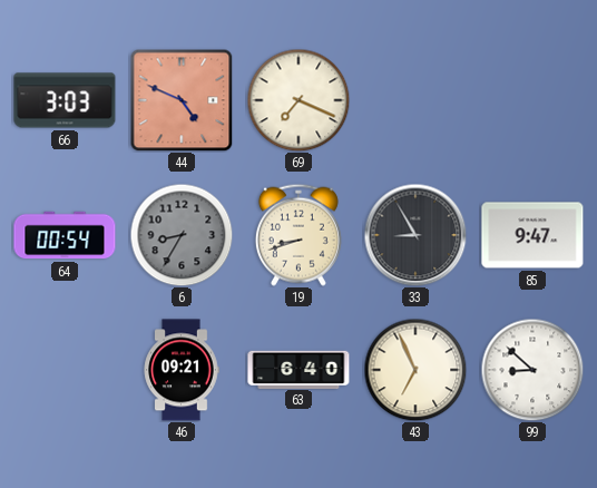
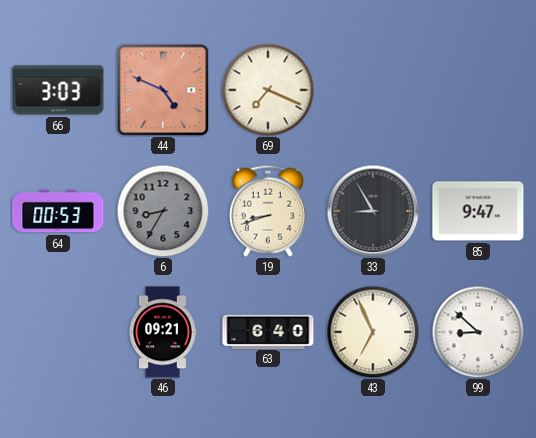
64: 00:54 -> 00:53
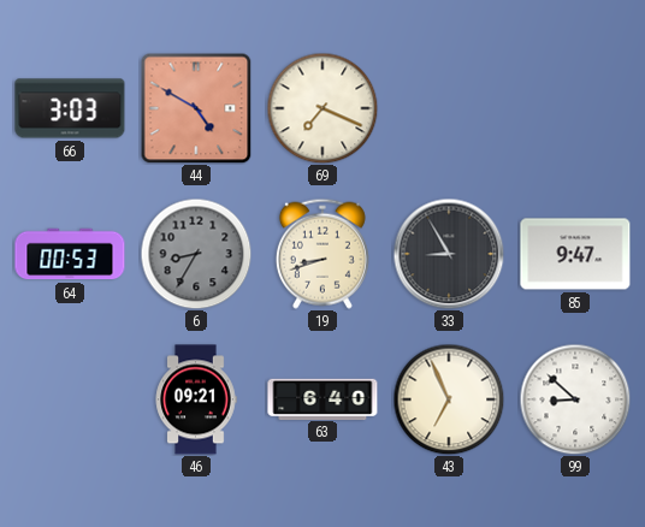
44: 4:49 -> 4:50
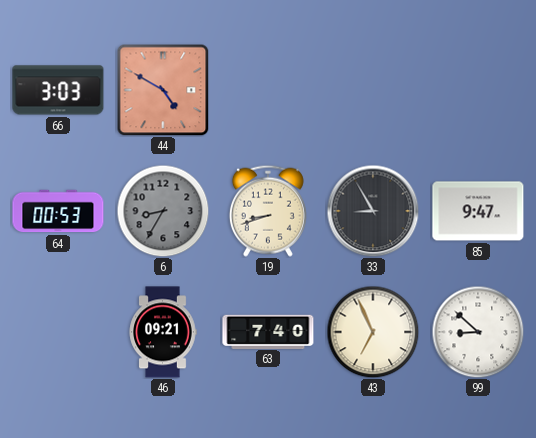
69: 7:19 -> none
63: 6:40 -> 7:40
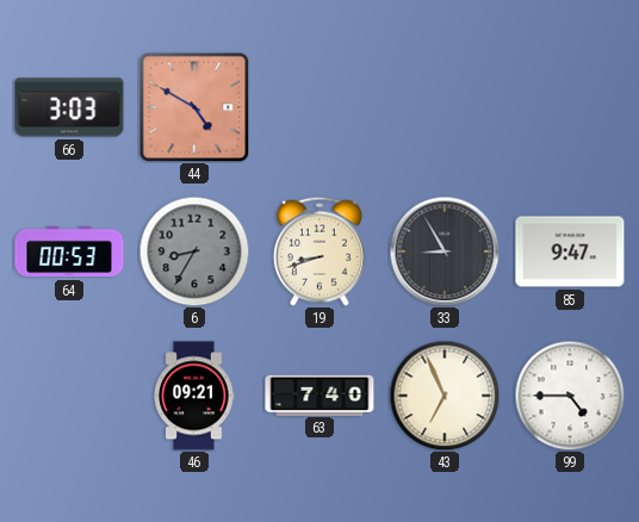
99: 8:52 -> 4:45
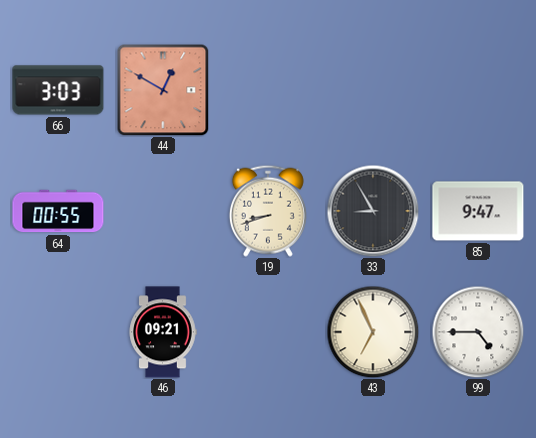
44: 4:50 -> 12:50
64: 00:53 -> 00:55
6: 8:35 -> none
63: 7:40 -> none
